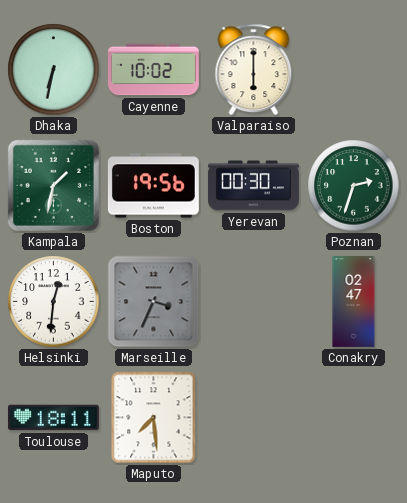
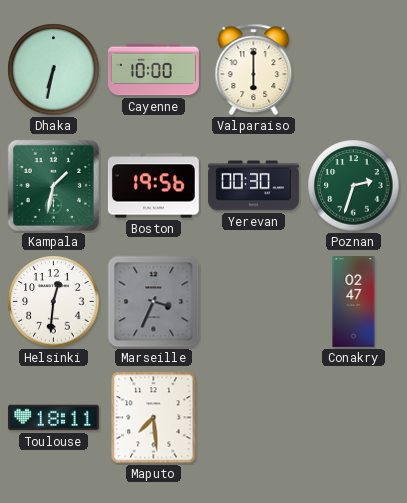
Cayenne: 10:02 -> 10:00
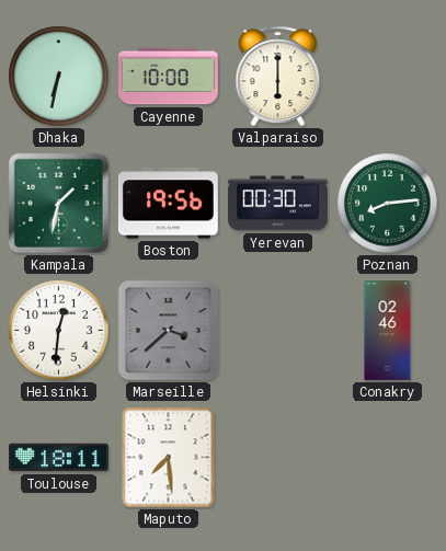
Poznan: 2:33 -> 8:14
Marseille: 3:34 -> 3:38
Conakry: 02:47 -> 02:46
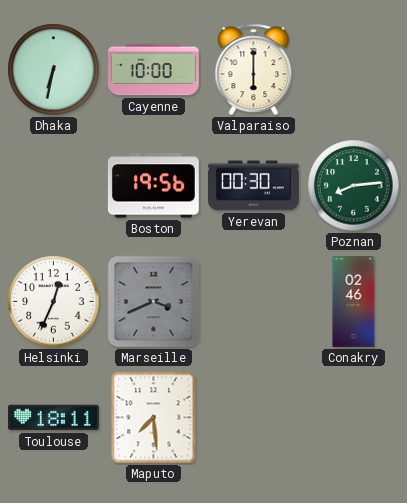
Kampala: 1:32 -> none
Helsinki: 12:31 -> 12:34
Marseille: 3:38 -> 3:41
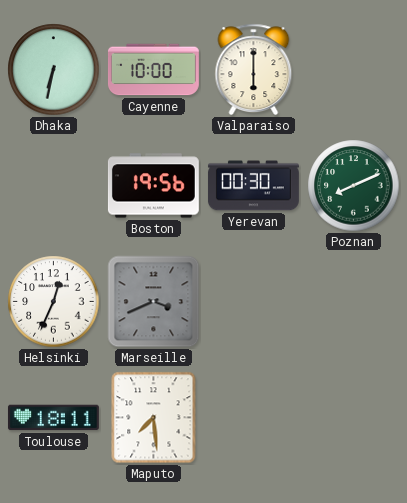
Poznan: 8:14 -> 8:11
Conakry: 02:46 -> none
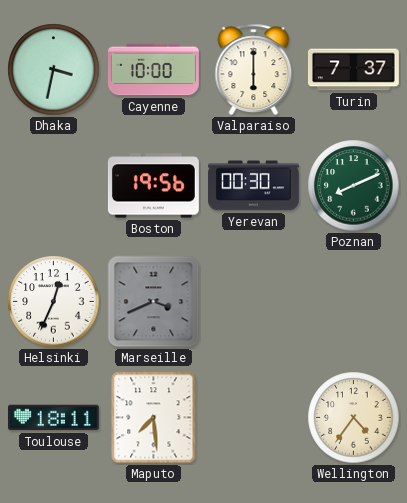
Dhaka: 6:32 -> 3:32
Turin: none -> 7:37
Wellington: none -> 4:36
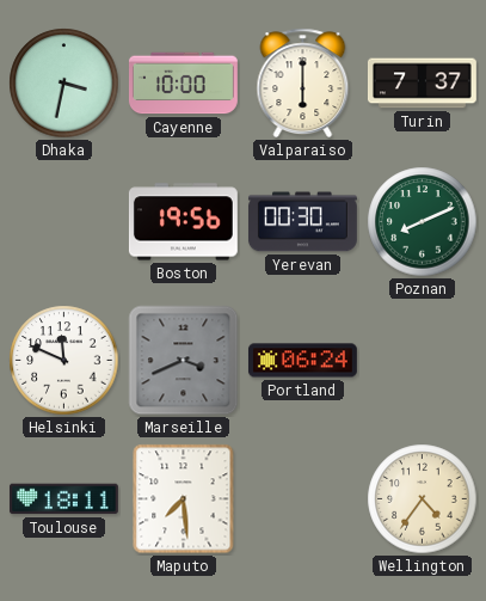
Helsinki: 12:34 -> 11:49
Portland: none -> 06:24
